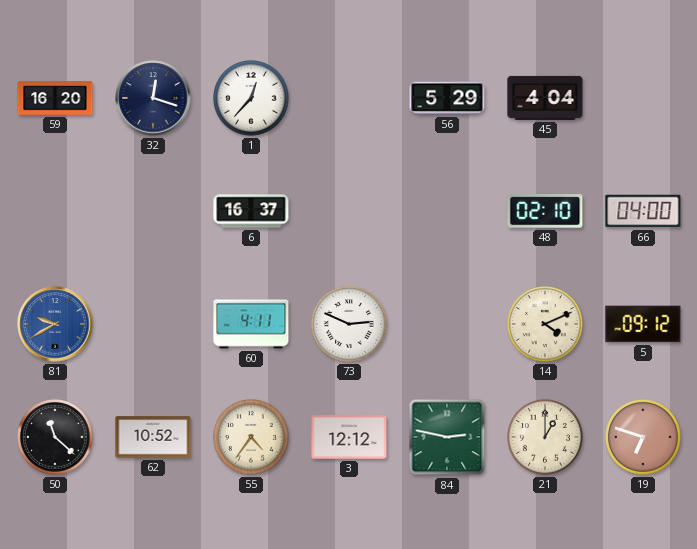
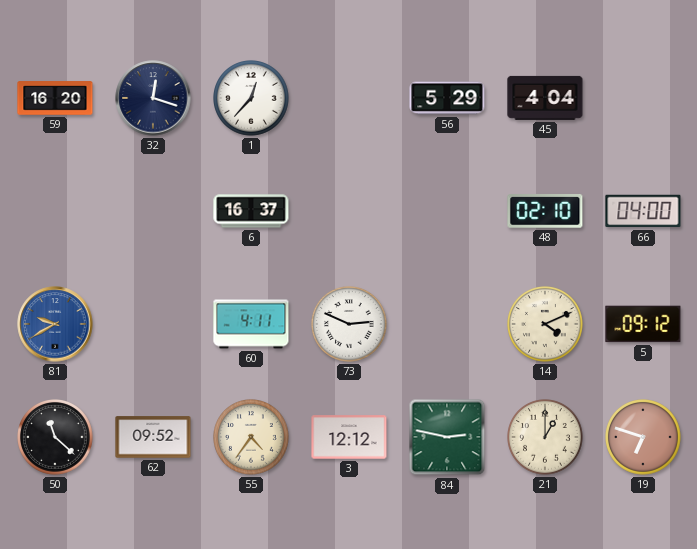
62: 10:52 -> 09:52
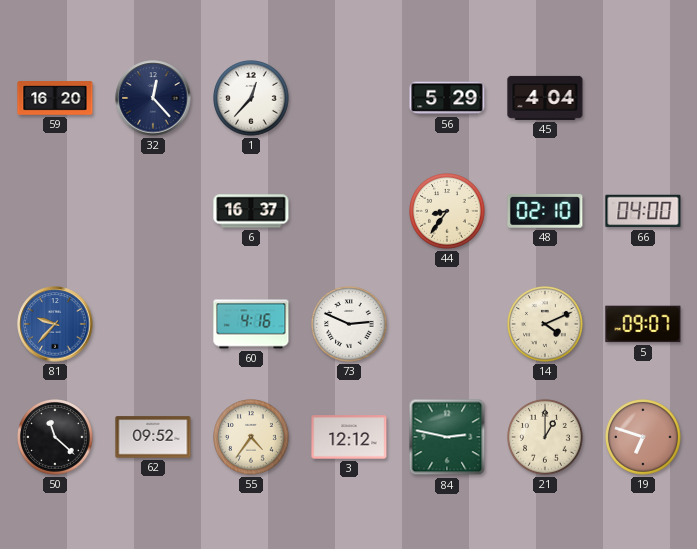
32: 12:18 -> 12:23
44: none -> 8:36
81: 9:40 -> 9:37
60: 4:11 -> 4:16
5: 09:12 -> 09:07
